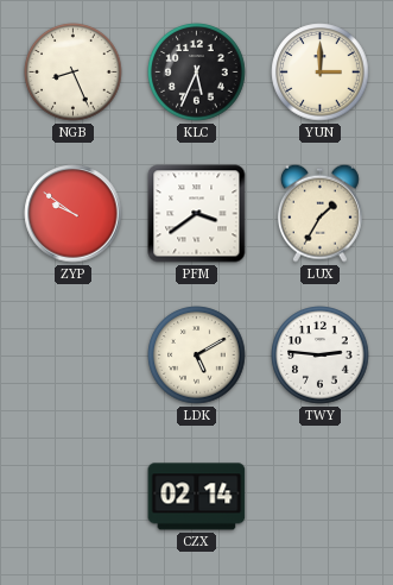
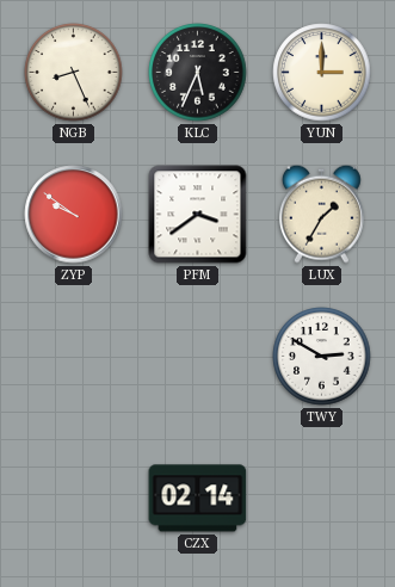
LDK: 5:10 -> none
TWY: 2:46 -> 2:50
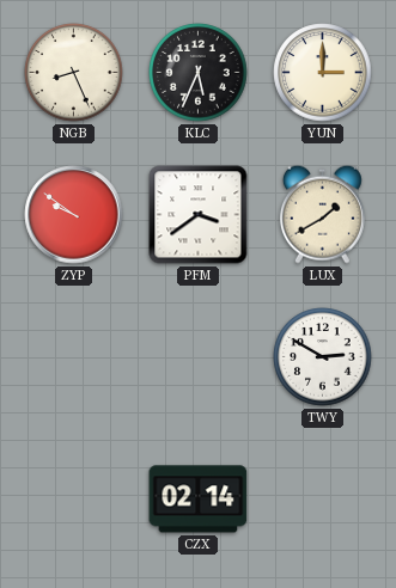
LUX: 1:35 -> 1:40
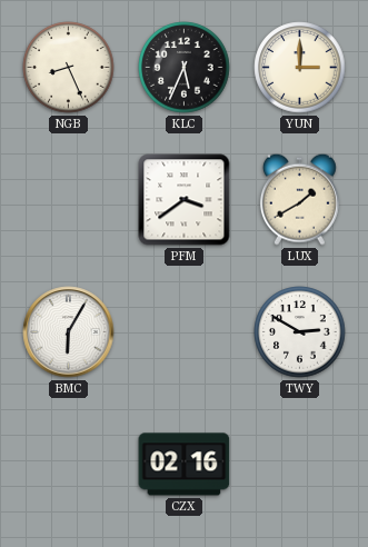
ZYP: 9:51 -> none
BMC: none -> 6:05
CZX: 02:14 -> 02:16
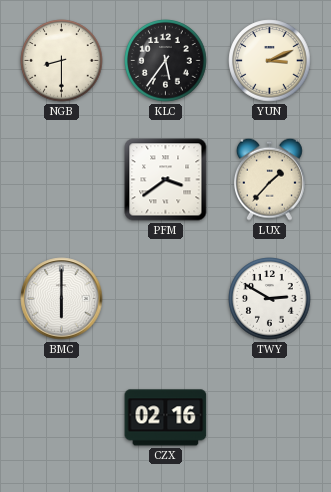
NGB: 8:26 -> 8:30
KLC: 5:34 -> 5:36
YUN: 3:00 -> 3:11
LUX: 1:40 -> 1:37
BMC: 6:05 -> 6:00
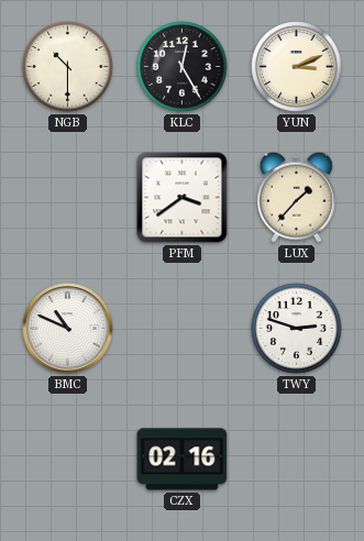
NGB: 8:30 -> 10:30
KLC: 5:36 -> 12:25
BMC: 6:00 -> 10:49
TWY: 2:50 -> 2:48
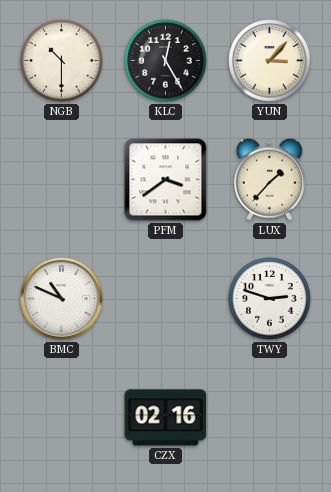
YUN: 3:11 -> 3:07
